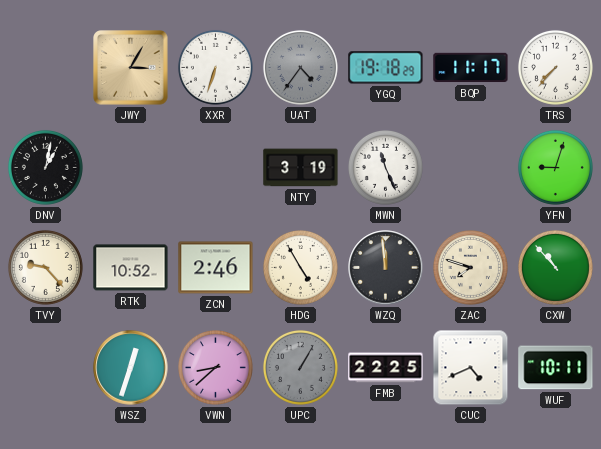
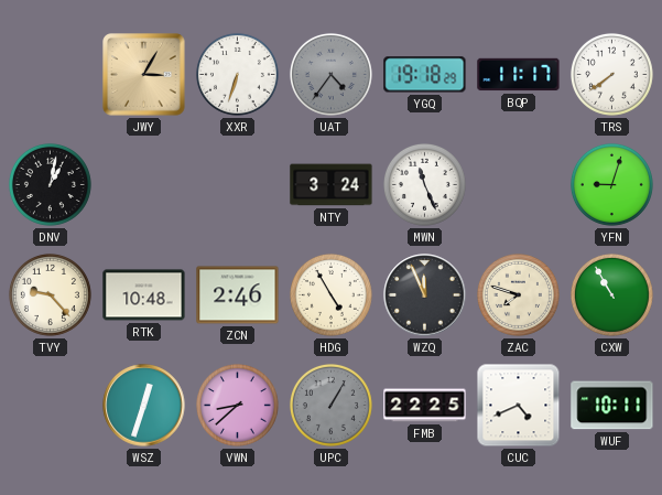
TRS: 7:37 -> 7:39
NTY: 3:19 -> 3:24
RTK: 10:52 -> 10:48
WZQ: 11:59 -> 11:56
CXW: 10:53 -> 10:55
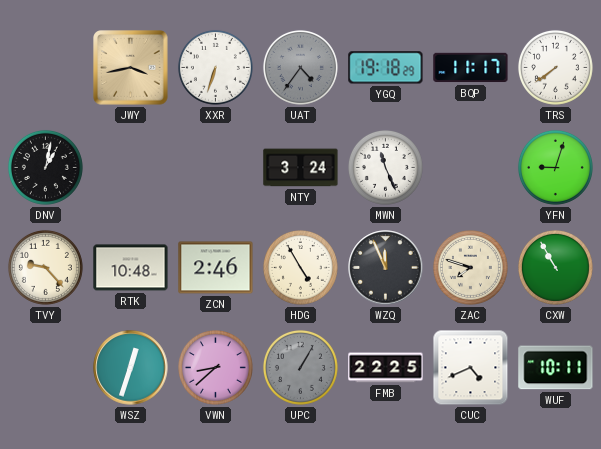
JWY: 3:05 -> 3:43
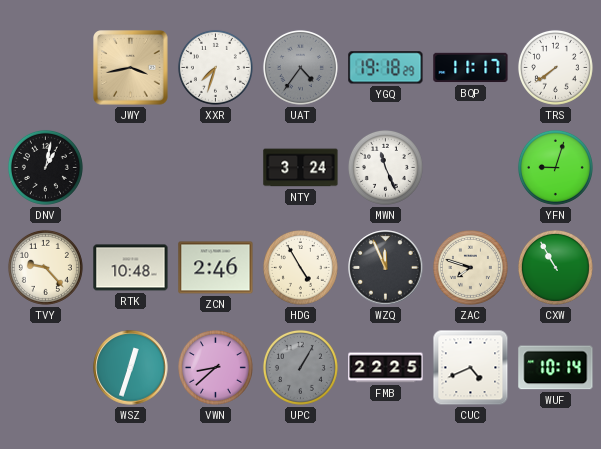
XXR: 6:33 -> 7:33
WUF: 10:11 -> 10:14
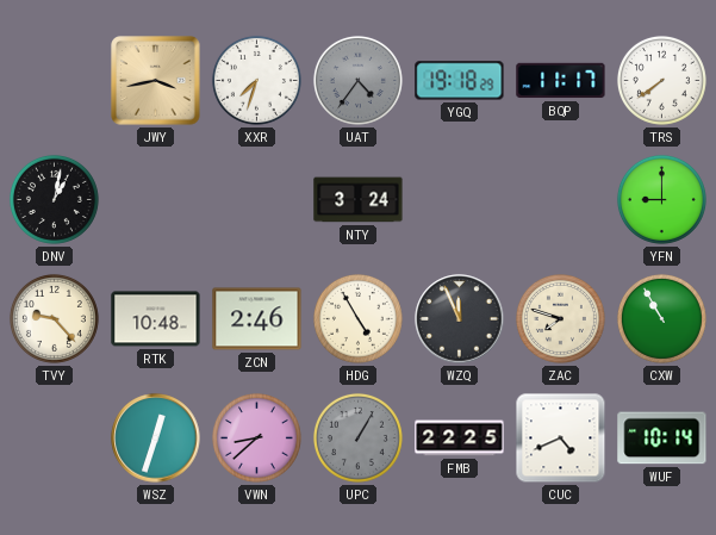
MWN: 11:26 -> none
YFN: 9:03 -> 9:00
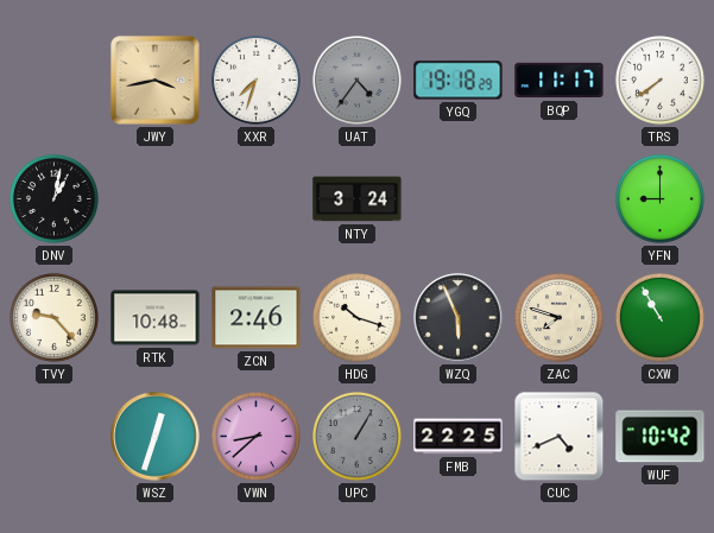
HDG: 4:55 -> 10:18
WZQ: 11:56 -> 5:56
WUF: 10:14 -> 10:42
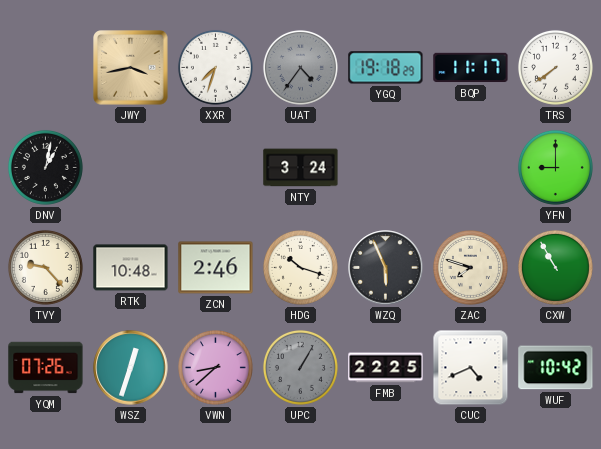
YQM: none -> 07:26
